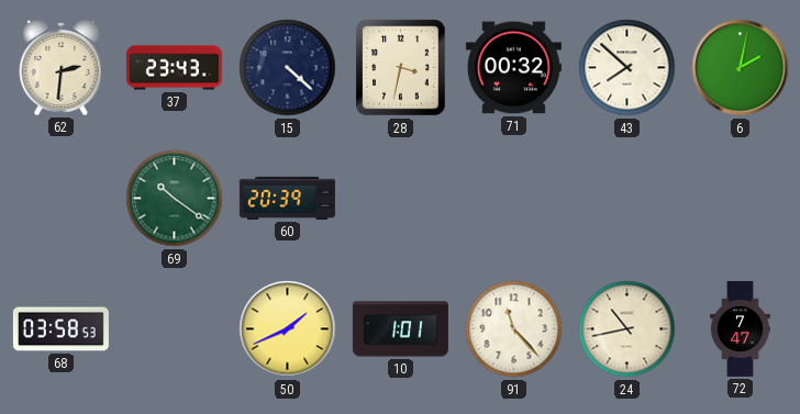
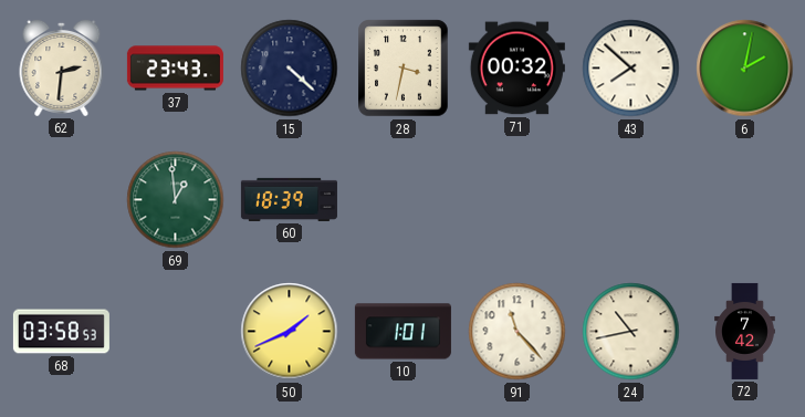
69: 10:21 -> 12:59
60: 20:39 -> 18:39
72: 7:47 -> 7:42
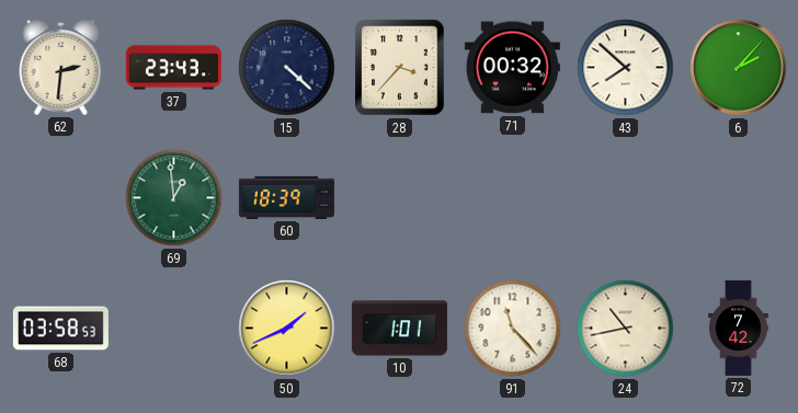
28: 3:32 -> 3:37
6: 2:02 -> 2:07
